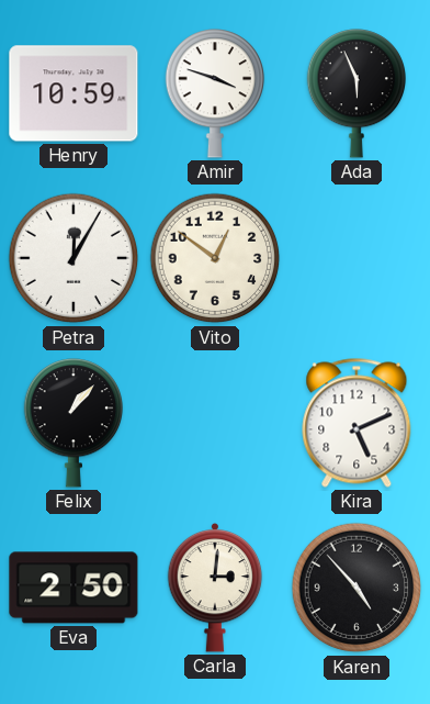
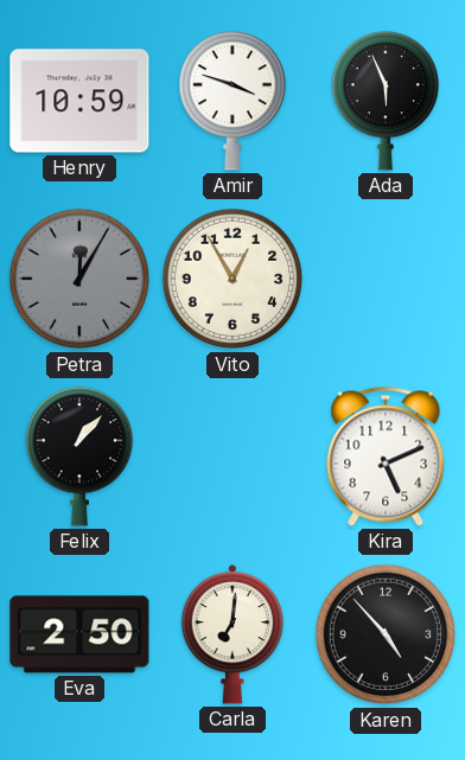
Petra dial: white -> grey
Vito: 12:51 -> 12:55
Carla: 3:01 -> 7:01
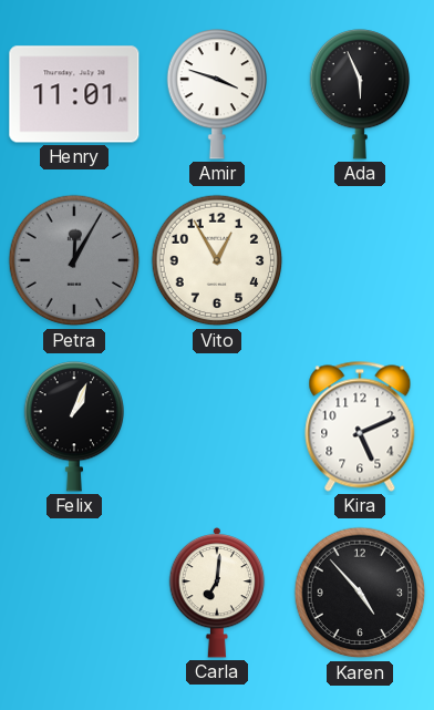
Henry: 10:59 -> 11:01
Felix: 1:07 -> 1:04
Eva: 2:50 -> none
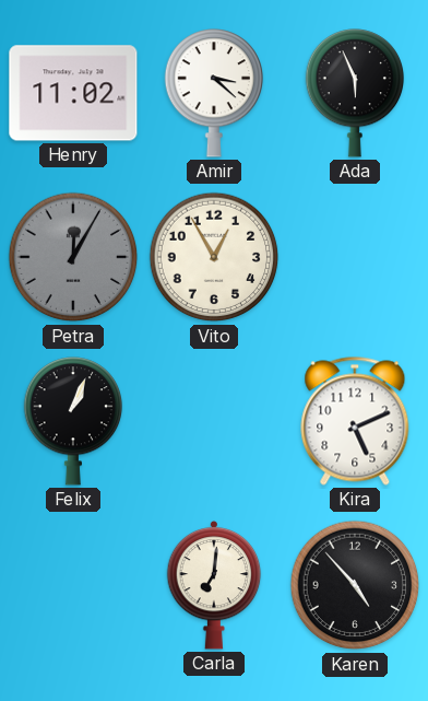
Henry: 11:01 -> 11:02
Amir: 3:48 -> 3:22
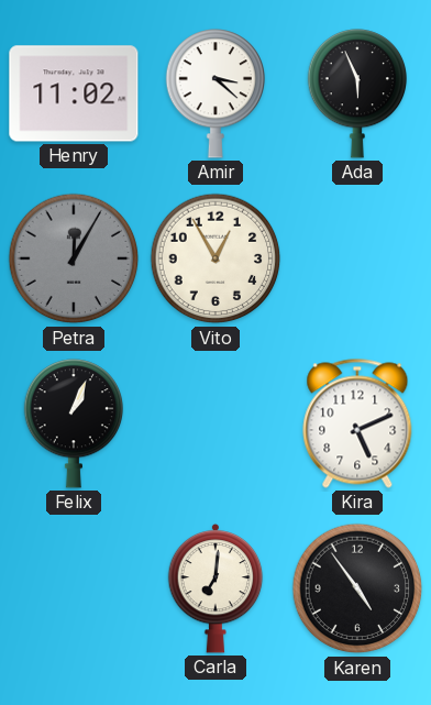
Karen: 4:53 -> 4:54
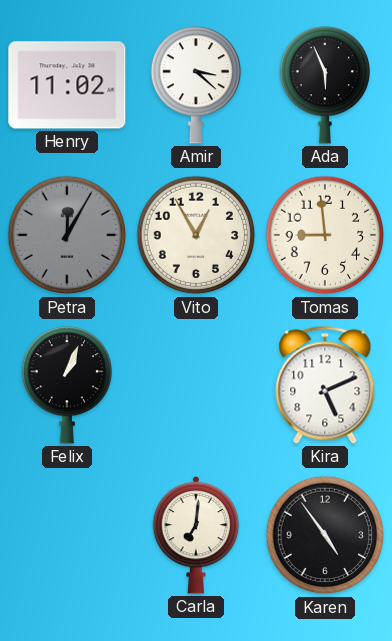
Tomas: none -> 8:59
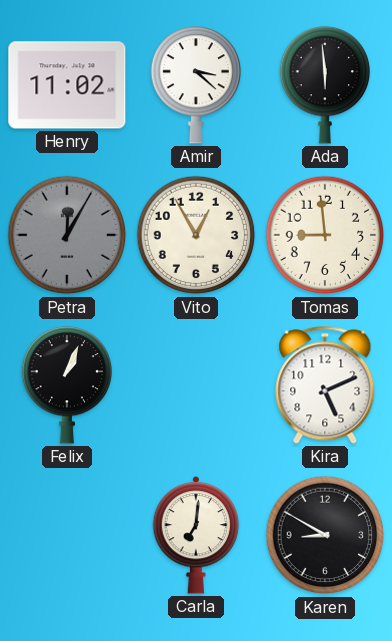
Ada: 5:56 -> 5:59
Karen: 4:54 -> 8:50
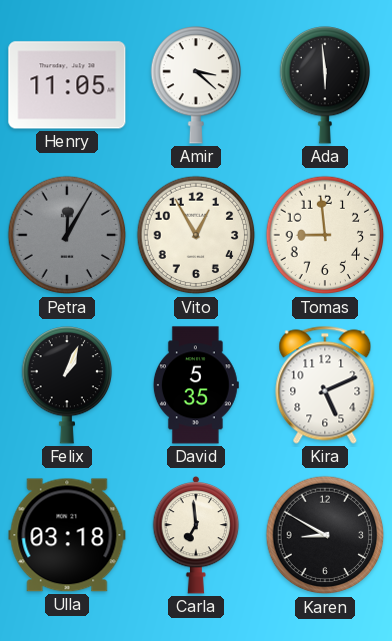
Henry: 11:02 -> 11:05
David: none -> 5:35
Ulla: none -> 03:18
Carla: 7:01 -> 6:59
